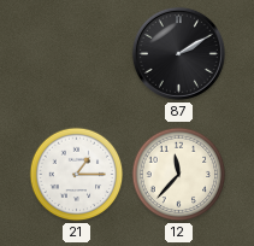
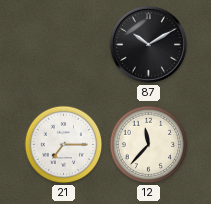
87: 2:10 -> 10:10
21: 1:15 -> 7:15
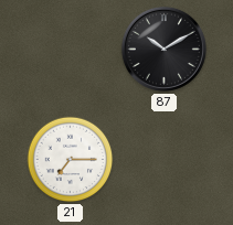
12: 11:37 -> none
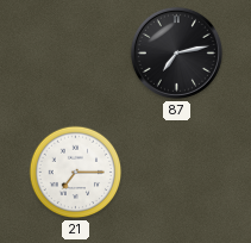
87: 10:10 -> 7:13
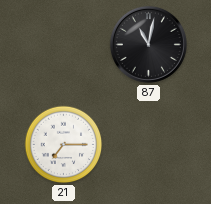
87: 7:13 -> 11:02
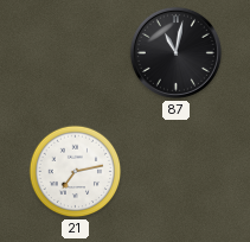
21: 7:15 -> 7:13
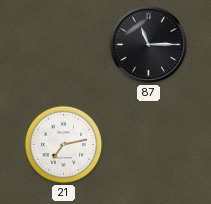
87: 11:02 -> 11:15
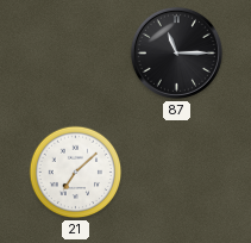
21: 7:13 -> 7:08
